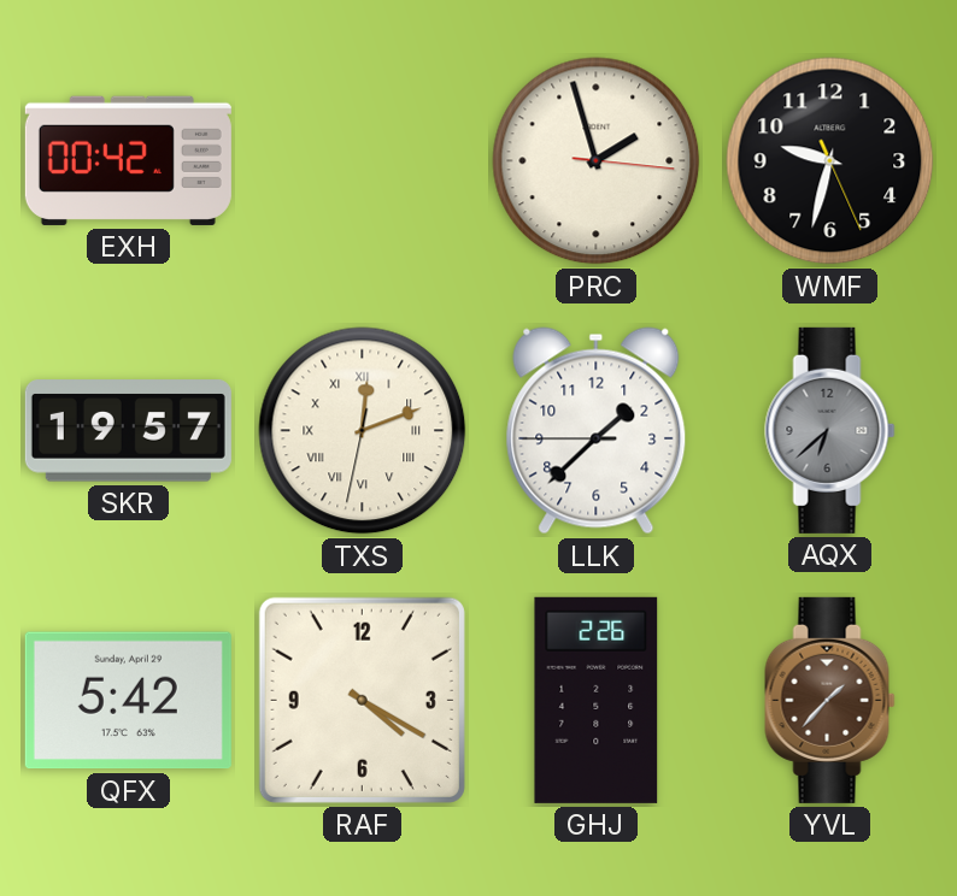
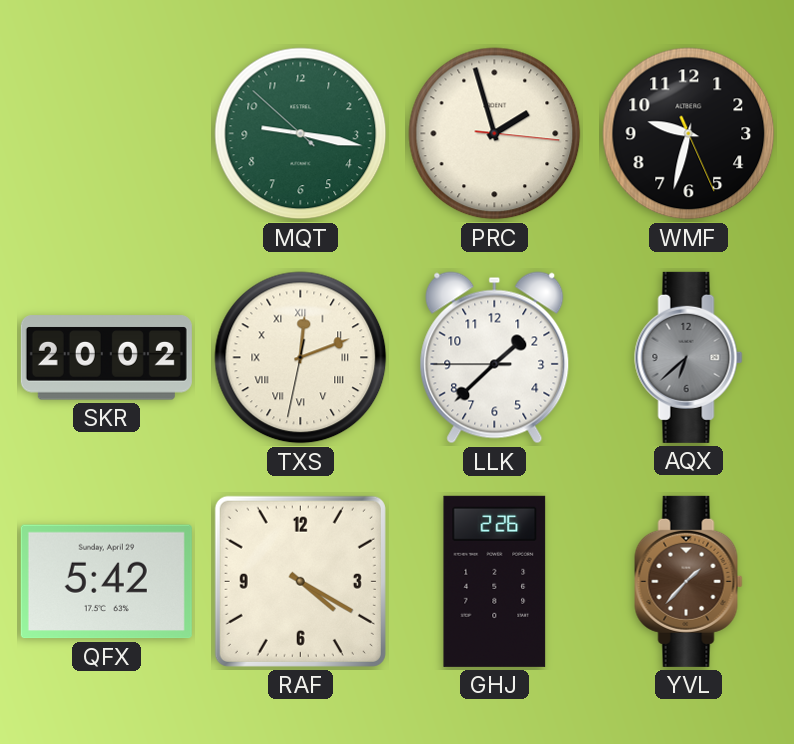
EXH: 00:42 -> none
MQT: none -> 9:16
SKR: 19:57 -> 20:02
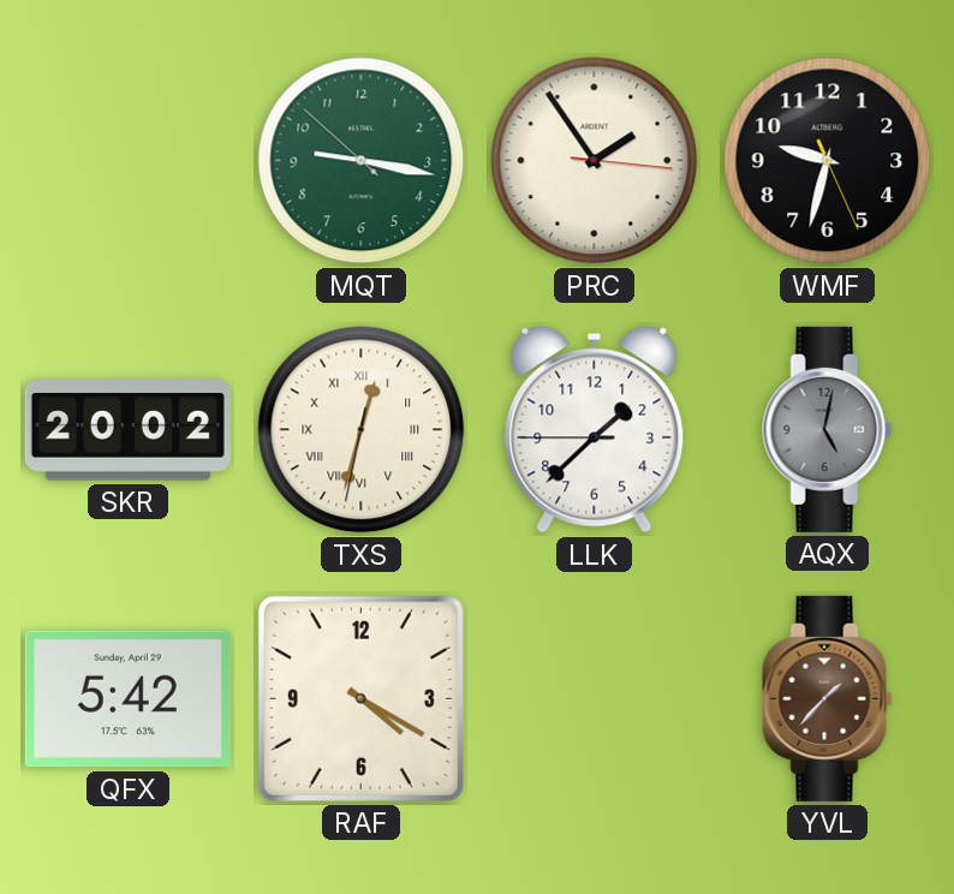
PRC: 1:57 -> 1:54
TXS: 12:11 -> 12:32
AQX: 6:38 -> 5:02
GHJ: 2:26 -> none
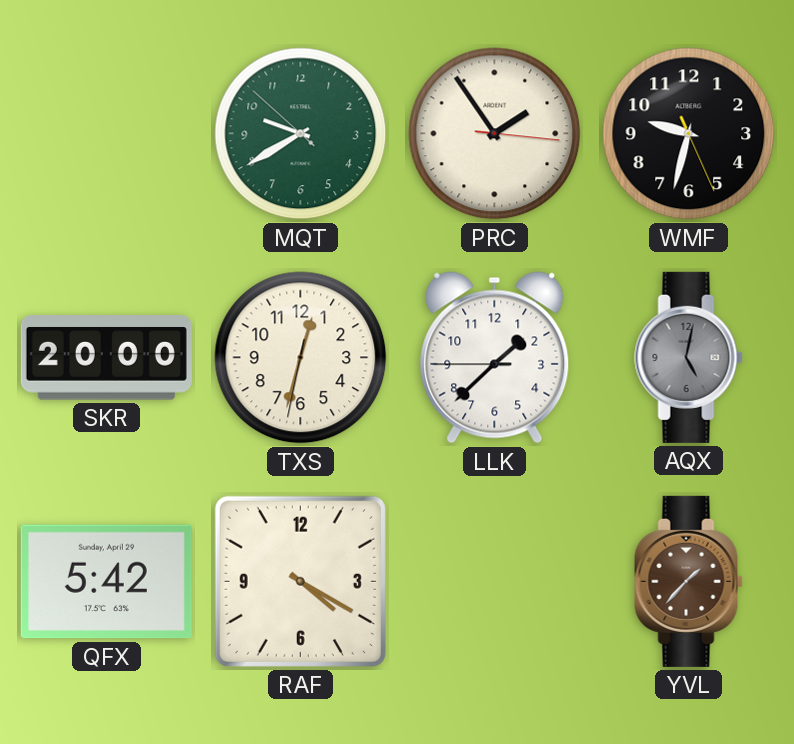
MQT: 9:16 -> 9:39
SKR: 20:02 -> 20:00
TXS numerals: Roman -> Arabic
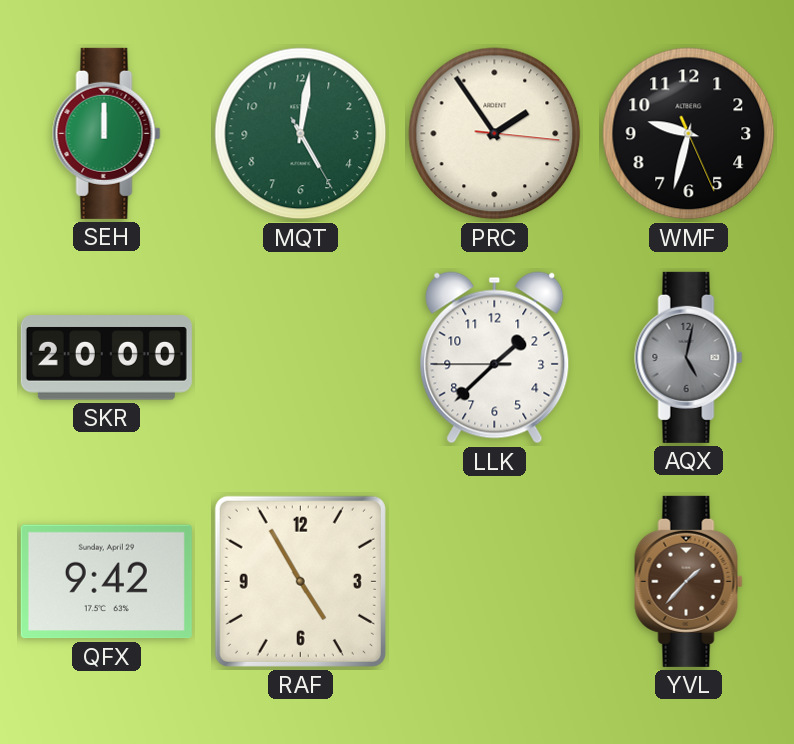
SEH: none -> 12:00
MQT: 9:39 -> 5:01
TXS: 12:32 -> none
QFX: 5:42 -> 9:42
RAF: 4:20 -> 4:55
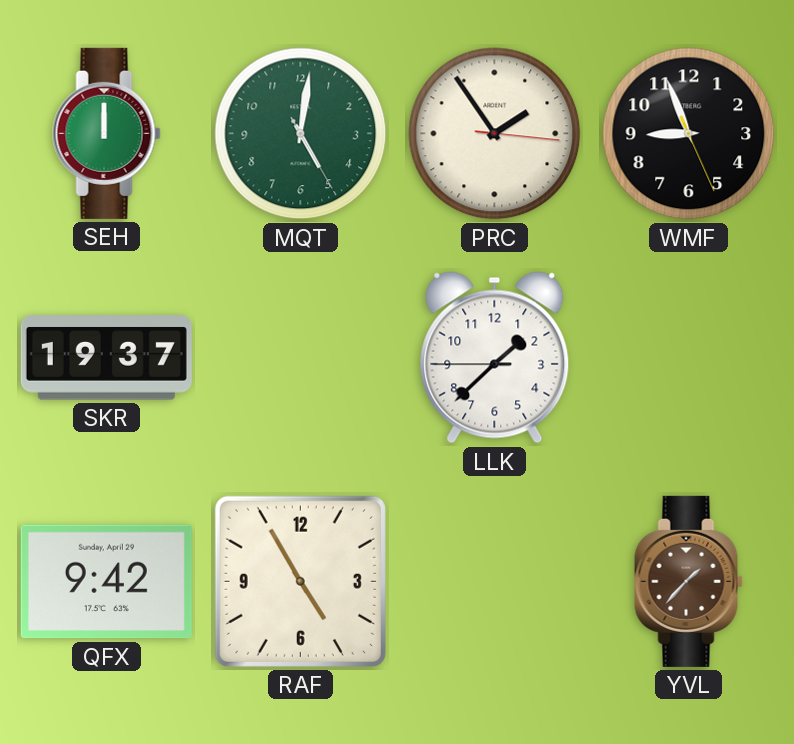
WMF: 9:32 -> 8:56
SKR: 20:00 -> 19:37
AQX: 5:02 -> none
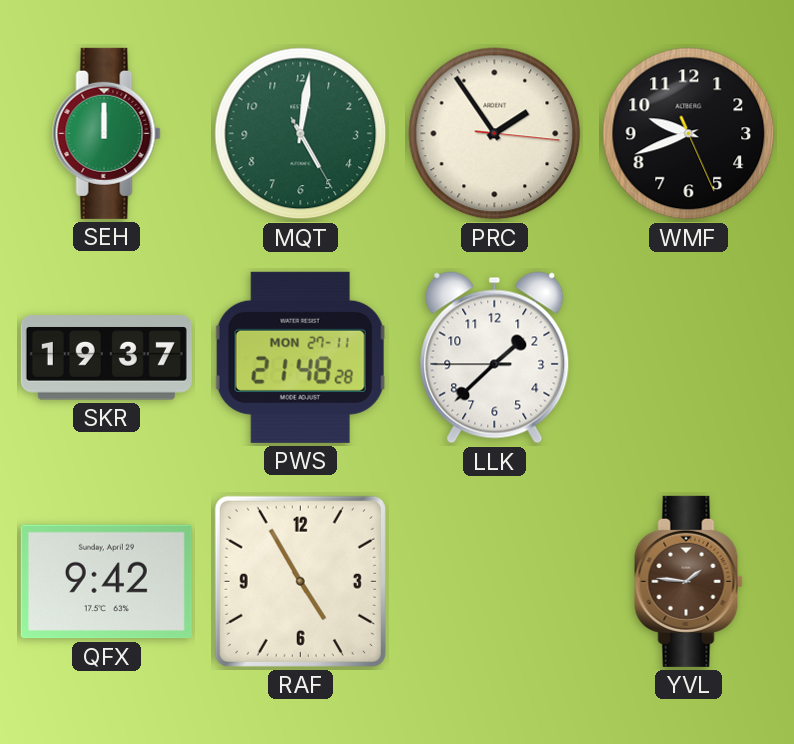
WMF: 8:56 -> 9:41
PWS: none -> 21:48
YVL: 1:37 -> 1:46
